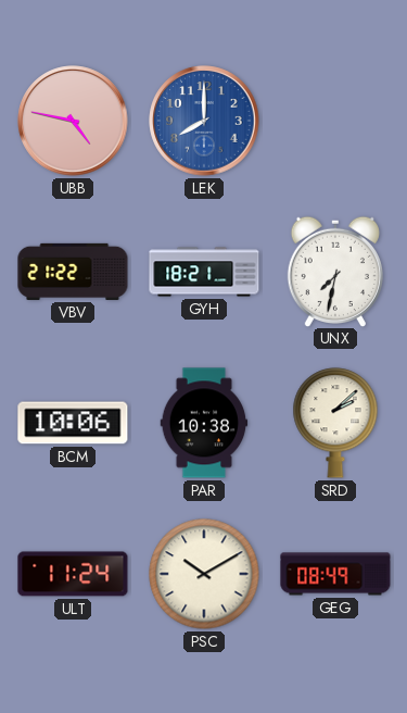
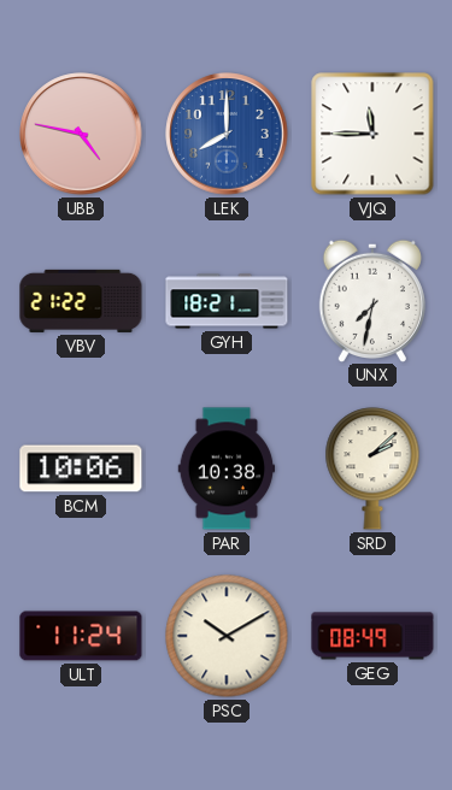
VJQ: none -> 11:45
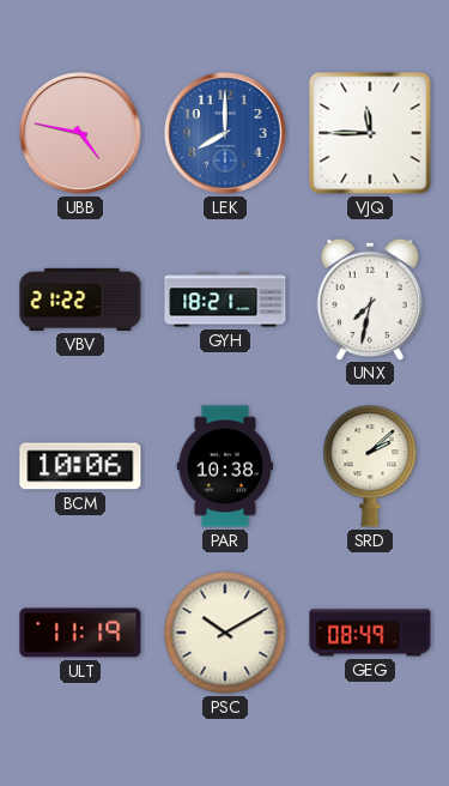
ULT: 11:24 -> 11:19
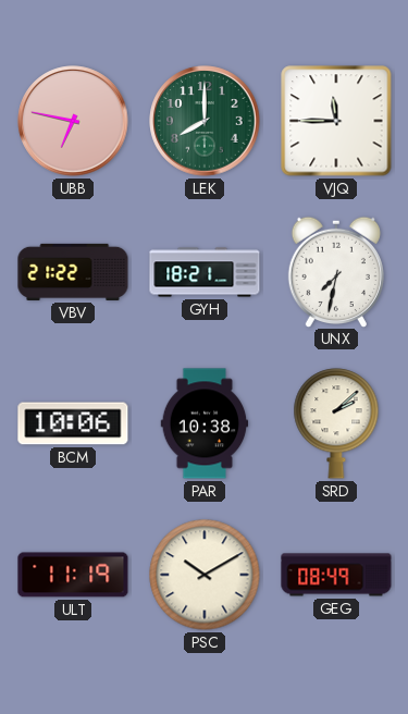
UBB: 4:47 -> 6:47
LEK dial: blue -> green
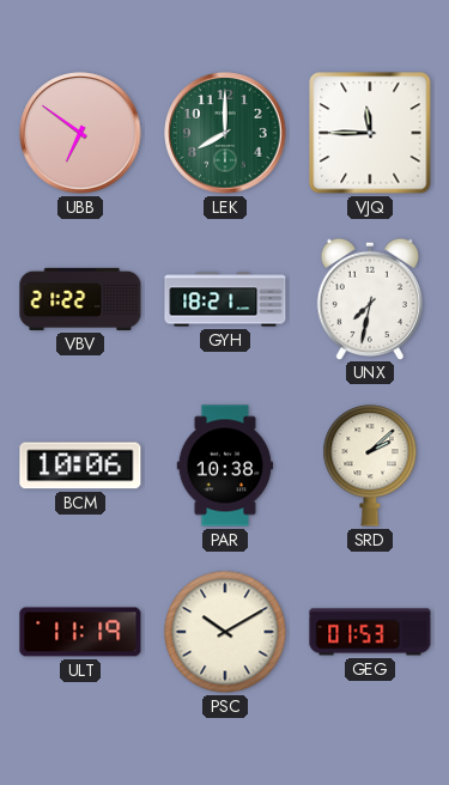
UBB: 6:47 -> 6:51
GEG: 08:49 -> 01:53
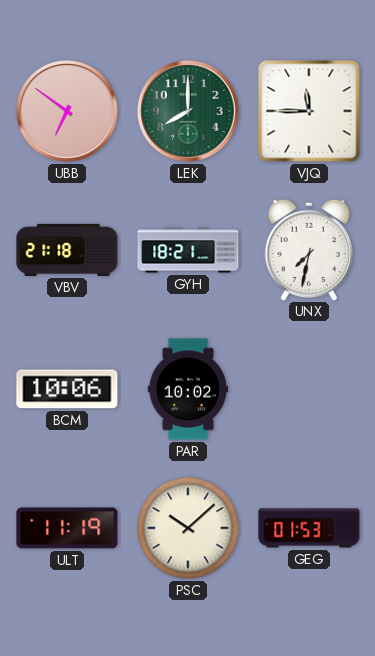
VBV: 21:22 -> 21:18
PAR: 10:38 -> 10:02
SRD: 2:08 -> none
PSC: 10:10 -> 10:08
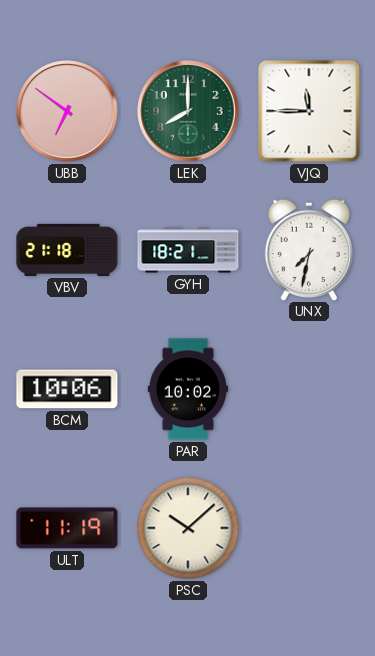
GEG: 01:53 -> none
